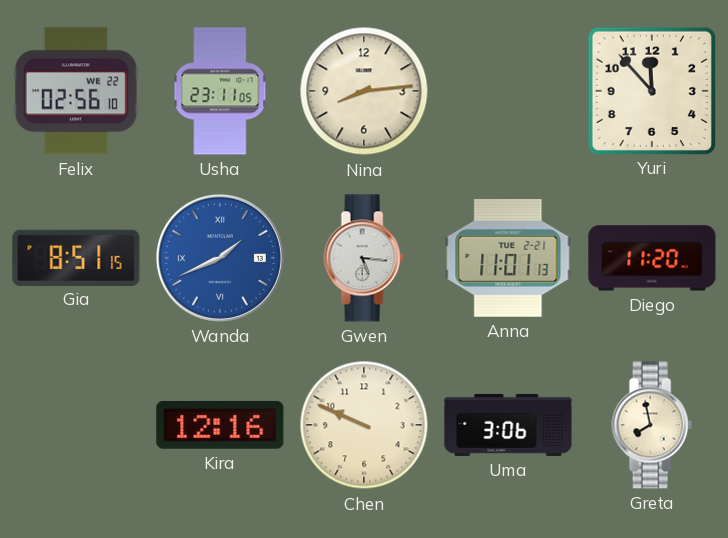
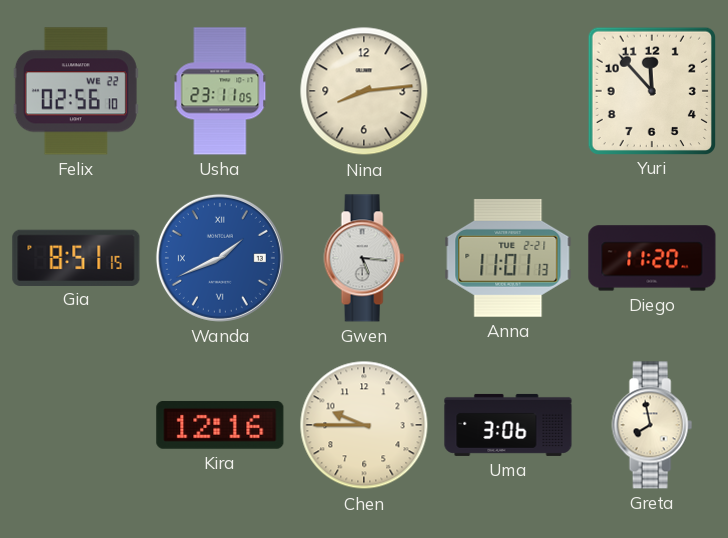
Chen: 9:49 -> 9:45
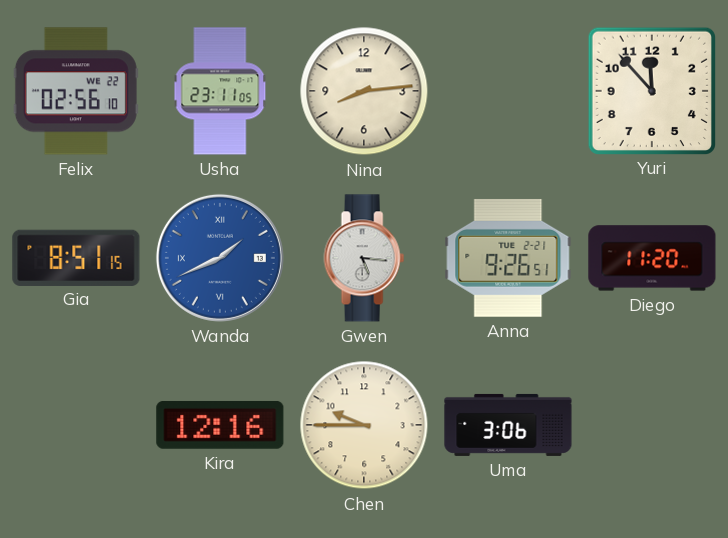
Anna: 11:01 -> 9:26
Greta: 7:58 -> none
